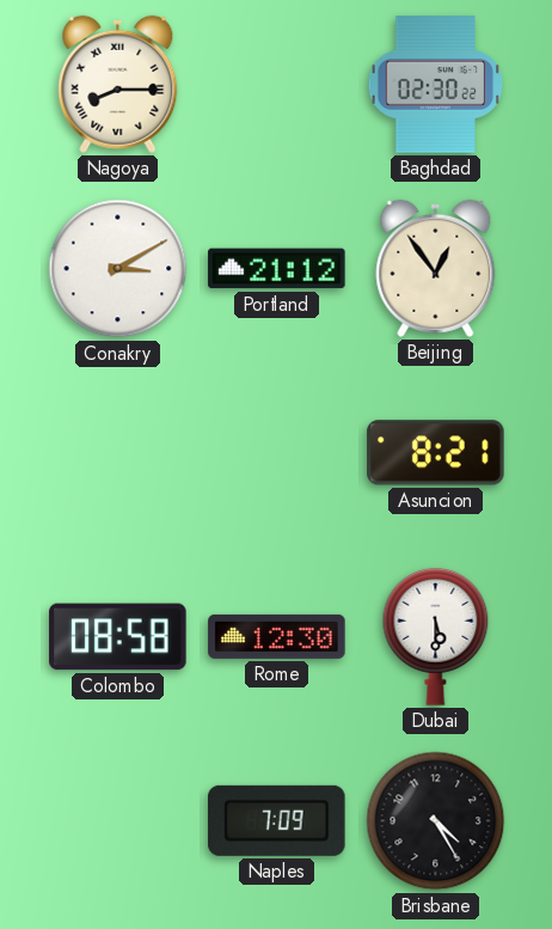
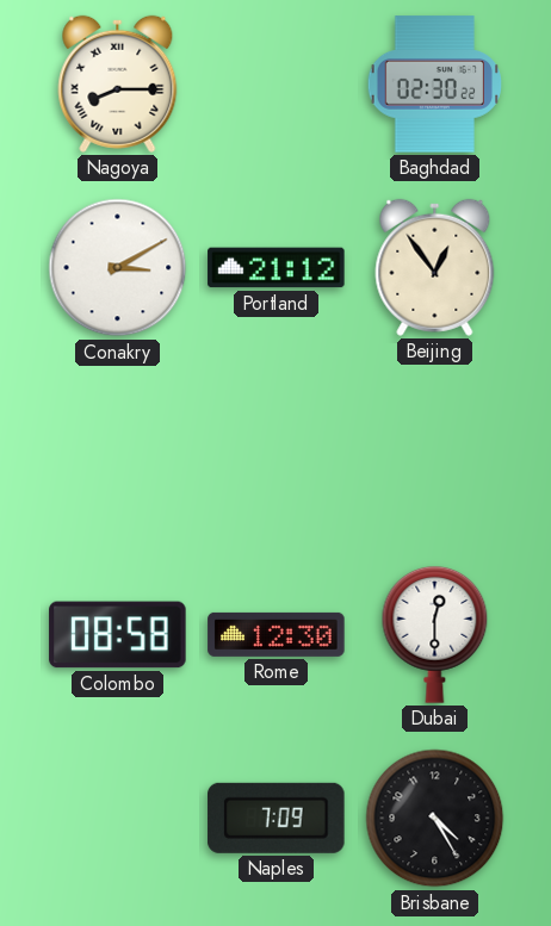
Asuncion: 8:21 -> none
Dubai: 5:30 -> 12:30
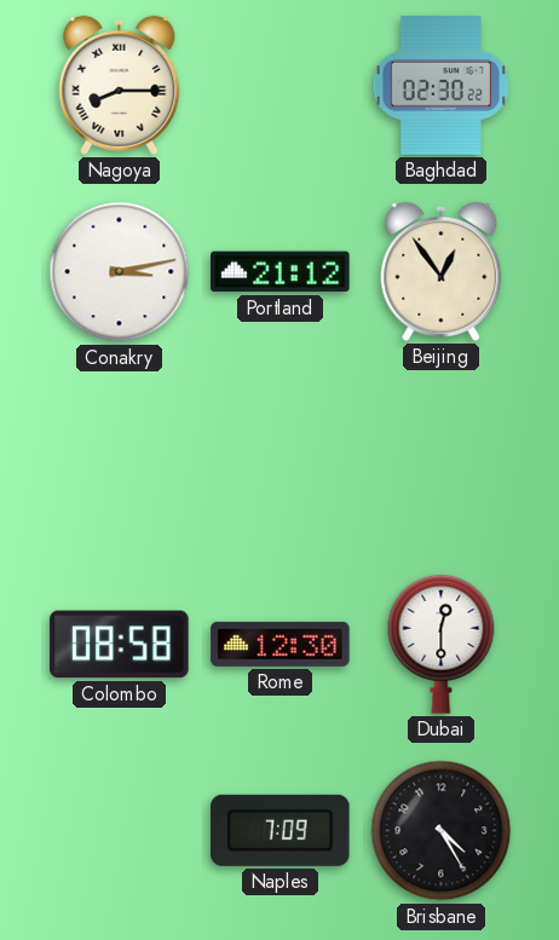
Conakry: 3:10 -> 3:13
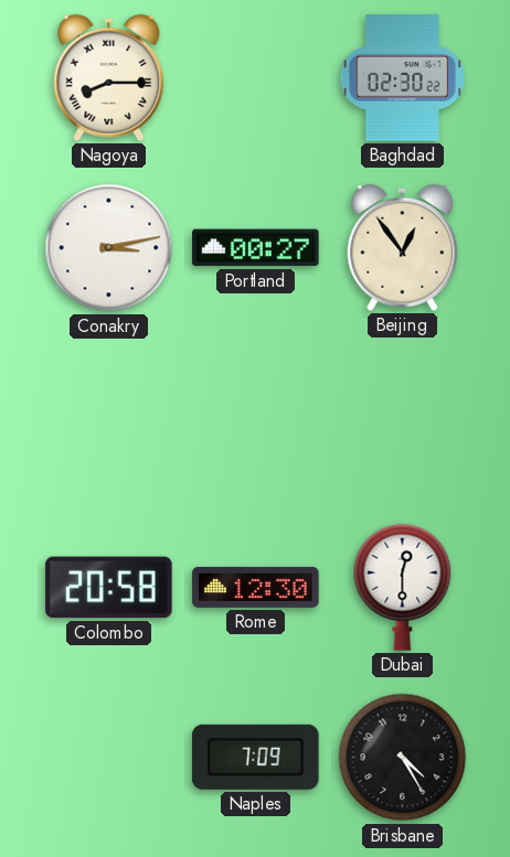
Portland: 21:12 -> 00:27
Colombo: 08:58 -> 20:58
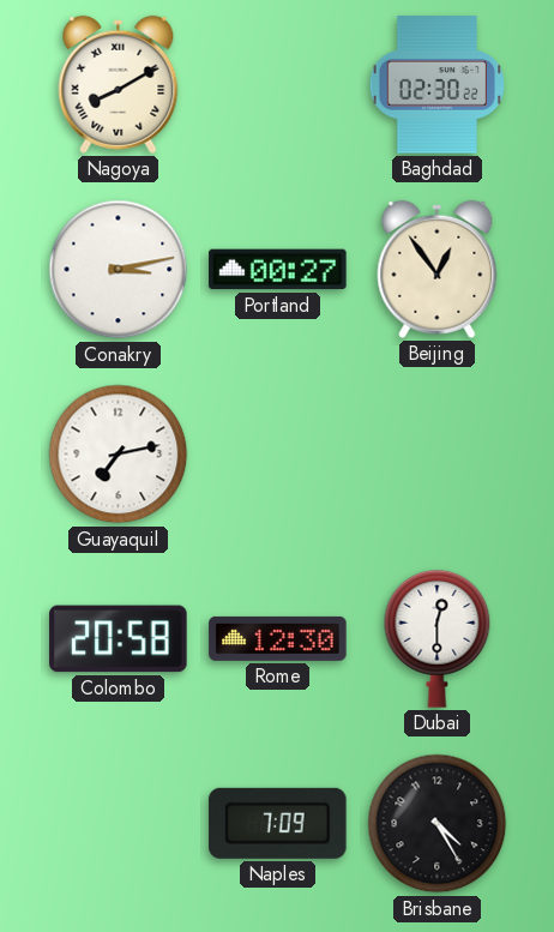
Nagoya: 8:15 -> 8:10
Guayaquil: none -> 7:13
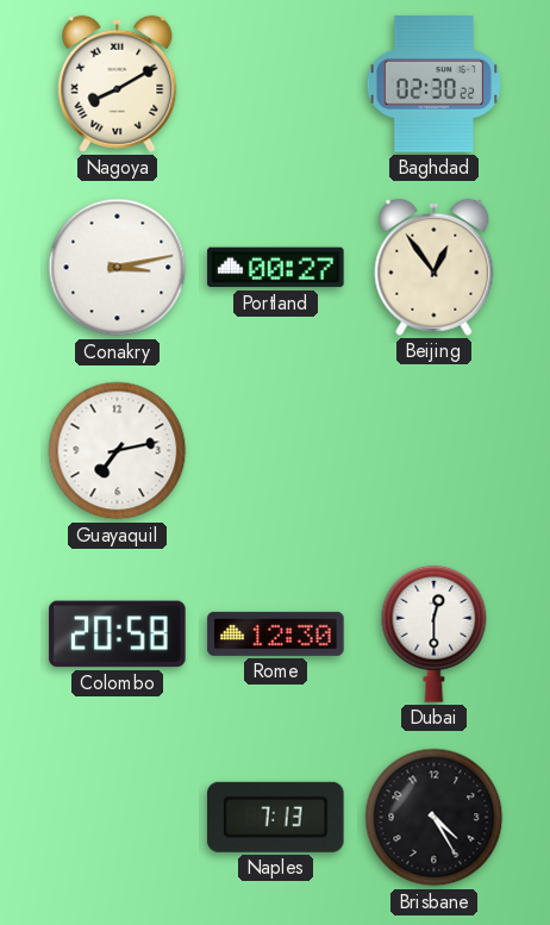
Naples: 7:09 -> 7:13
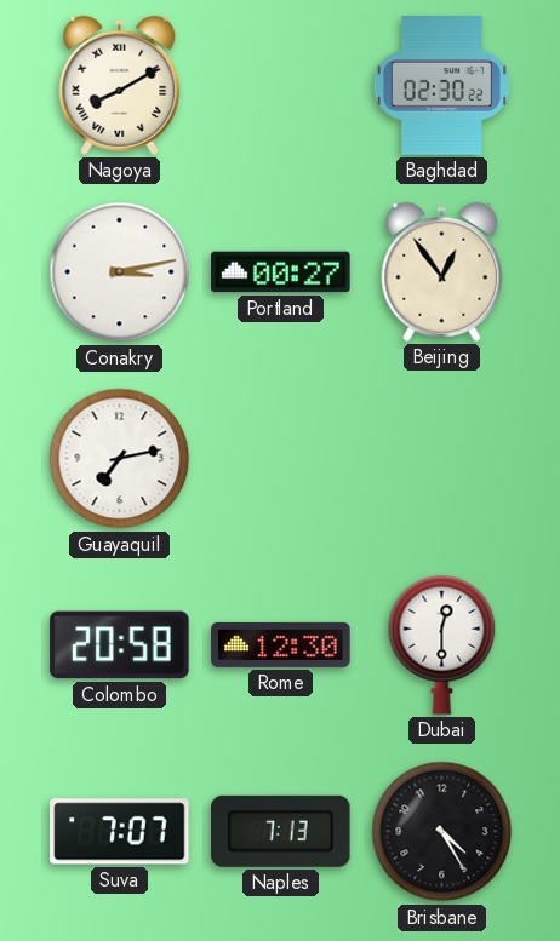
Suva: none -> 7:07
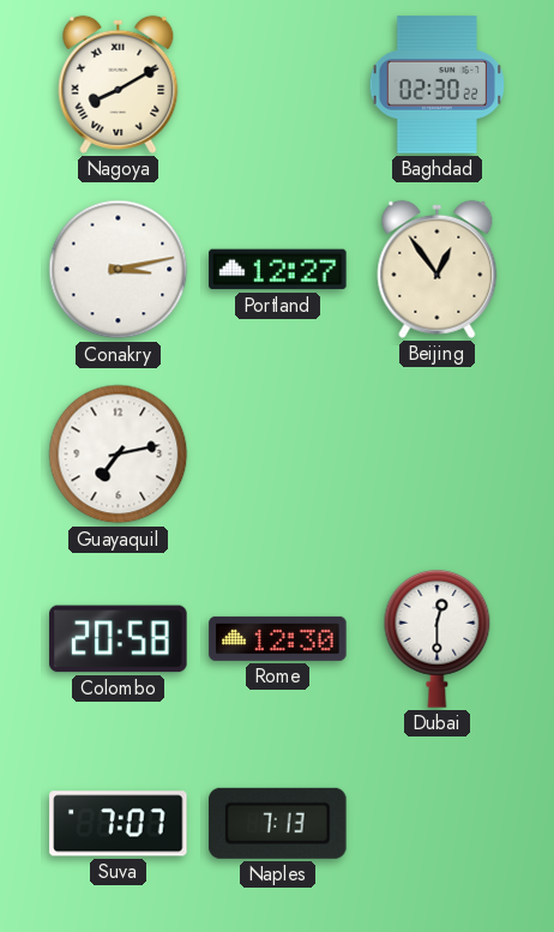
Portland: 00:27 -> 12:27
Brisbane: 4:25 -> none
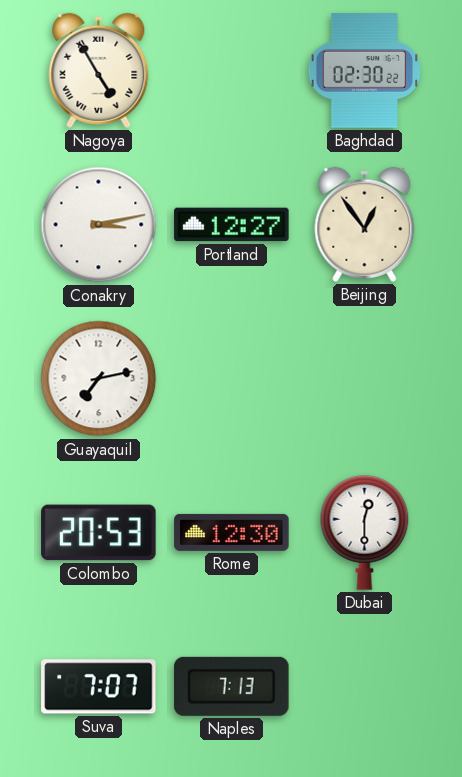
Nagoya: 8:10 -> 4:55
Colombo: 20:58 -> 20:53
